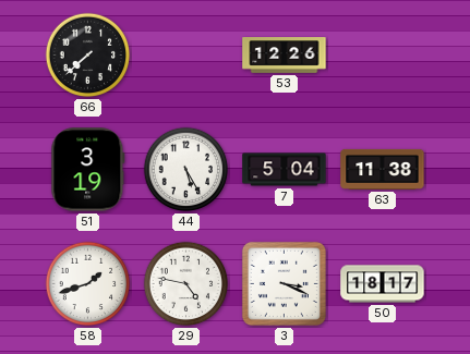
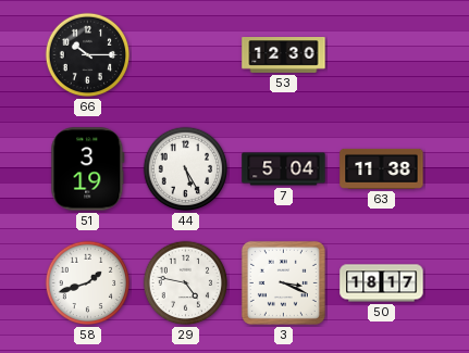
66: 7:38 -> 10:15
53: 12:26 -> 12:30
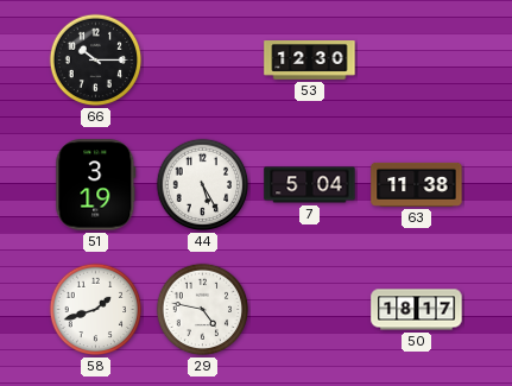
3: 3:19 -> none
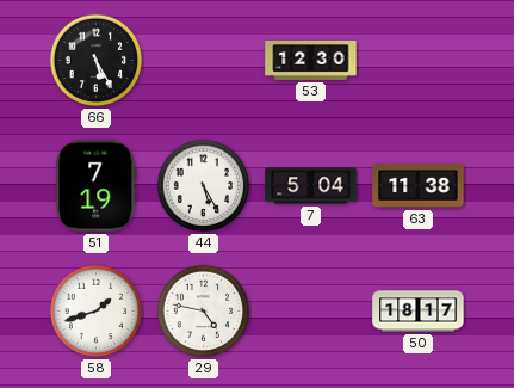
66: 10:15 -> 5:25
51: 3:19 -> 7:19
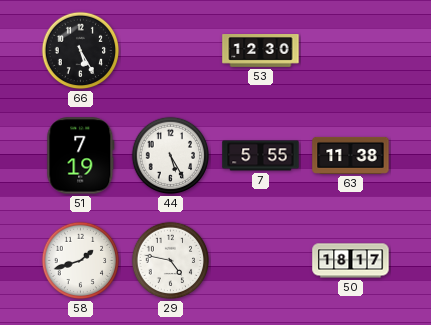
7: 5:04 -> 5:55
